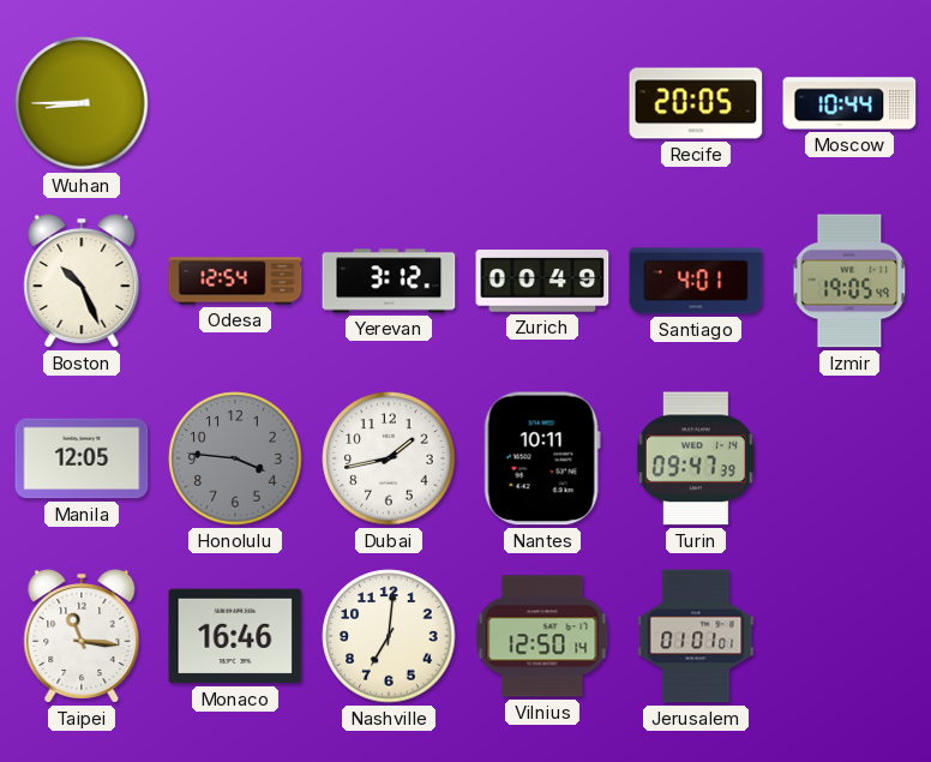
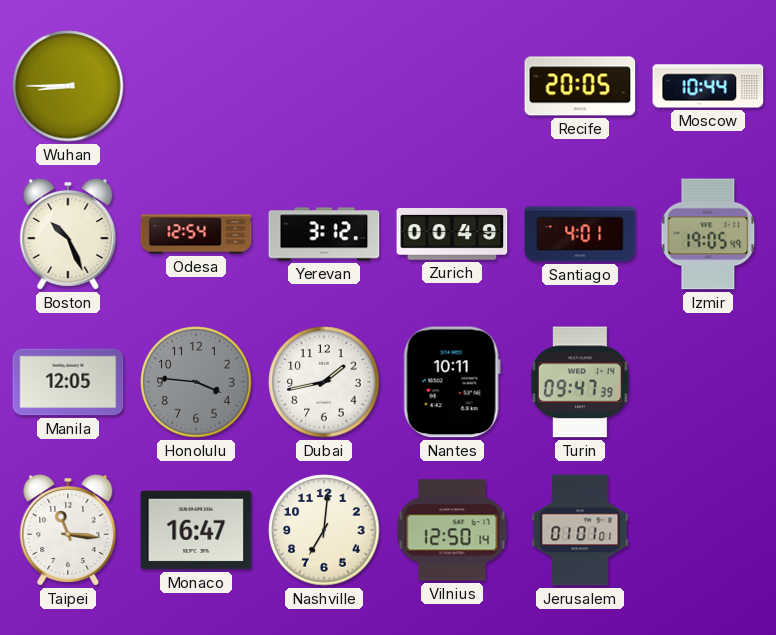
Monaco: 16:46 -> 16:47
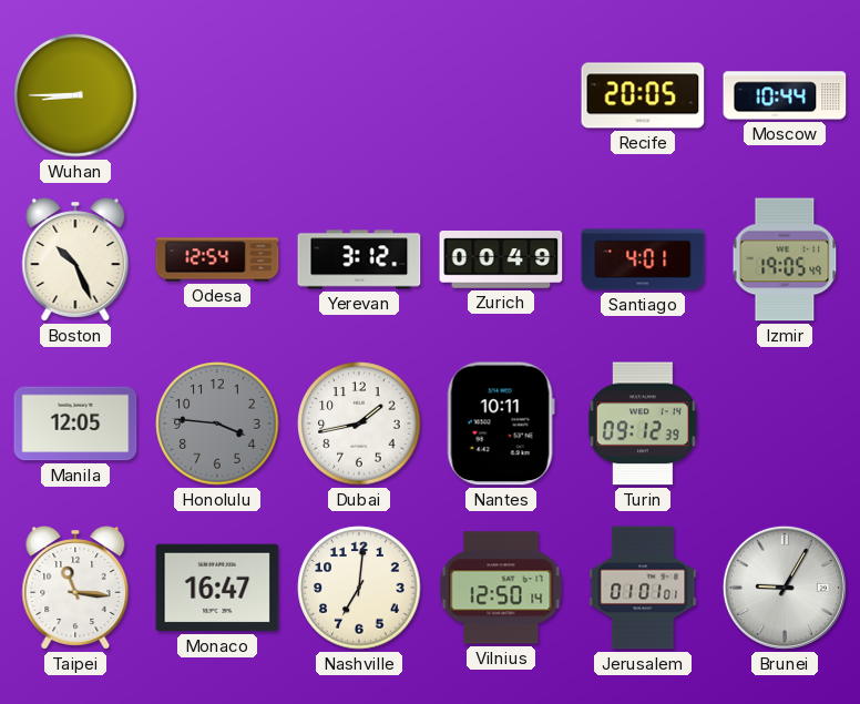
Turin: 09:47 -> 09:12
Brunei: none -> 9:05
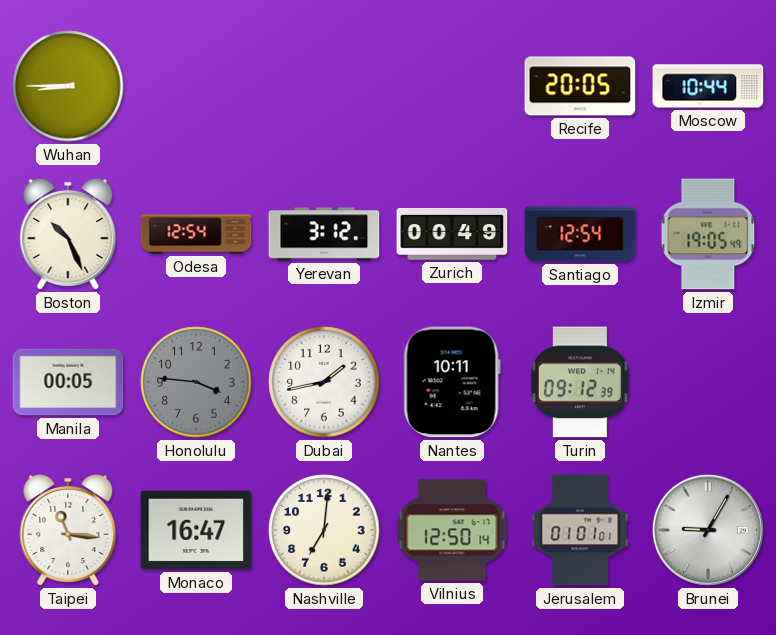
Santiago: 4:01 -> 12:54
Manila: 12:05 -> 00:05
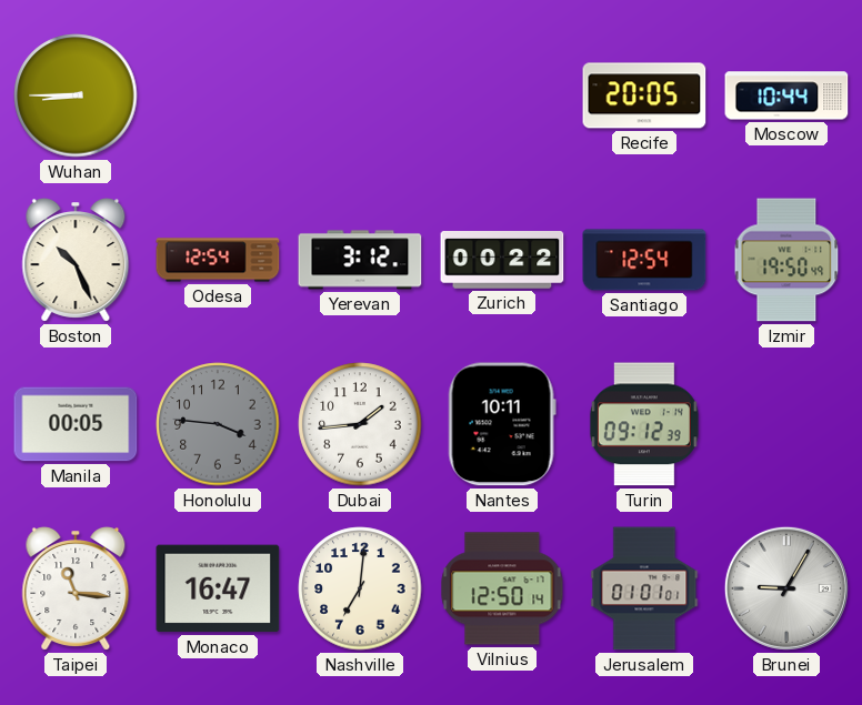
Zurich: 00:49 -> 00:22
Izmir: 19:05 -> 19:50
Dubai: 1:43 -> 1:44
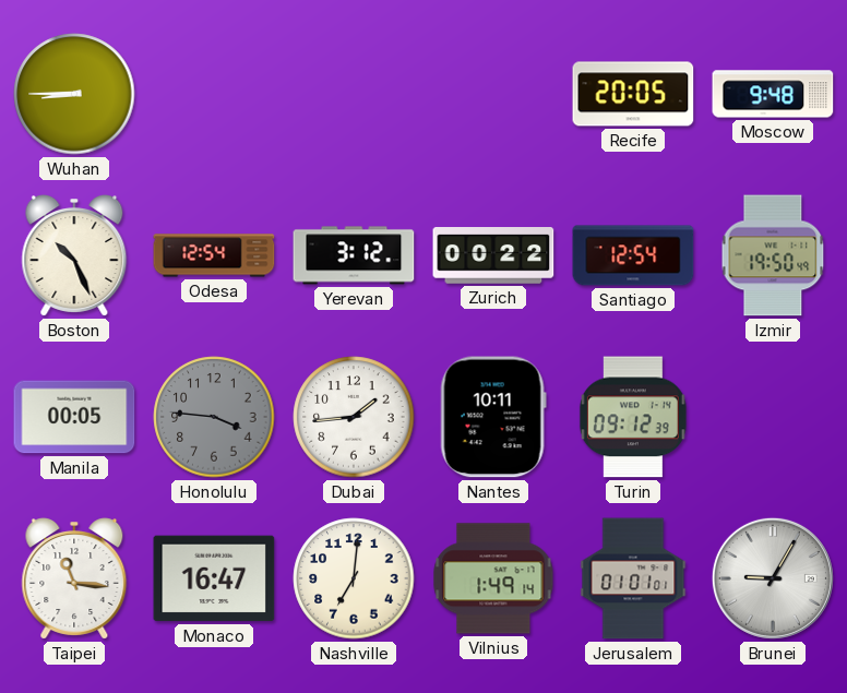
Moscow: 10:44 -> 9:48
Vilnius: 12:50 -> 1:49
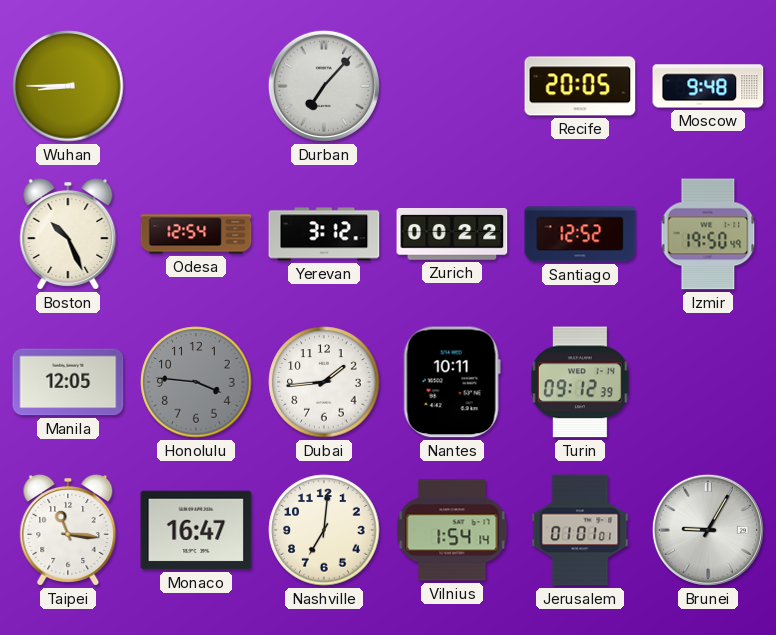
Durban: none -> 7:07
Santiago: 12:54 -> 12:52
Manila: 00:05 -> 12:05
Vilnius: 1:49 -> 1:54
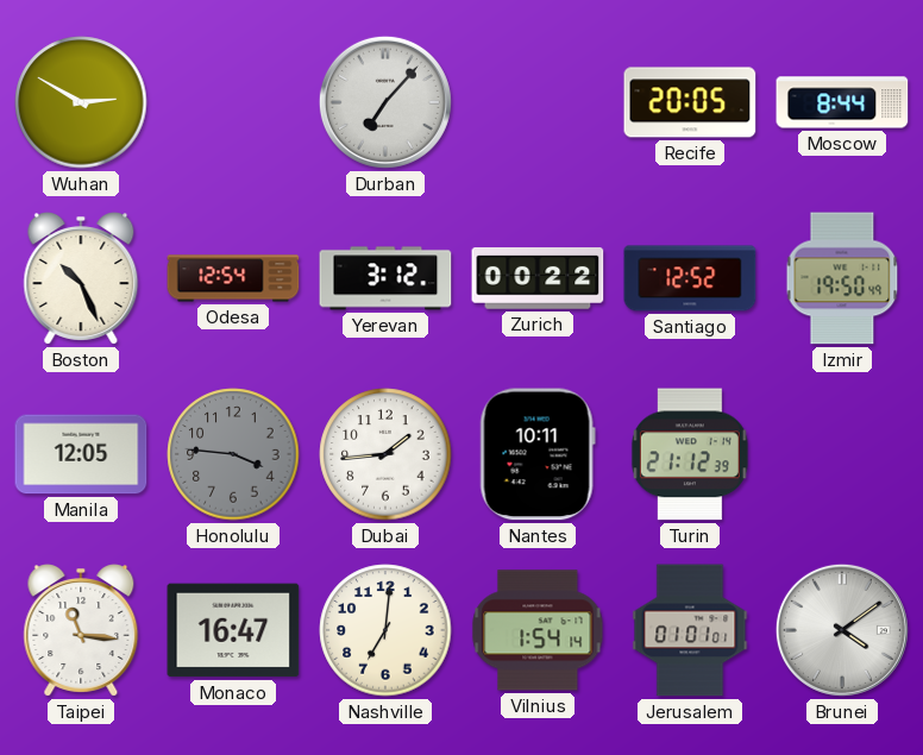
Wuhan: 8:45 -> 2:50
Moscow: 9:48 -> 8:44
Turin: 09:12 -> 21:12
Brunei: 9:05 -> 4:09
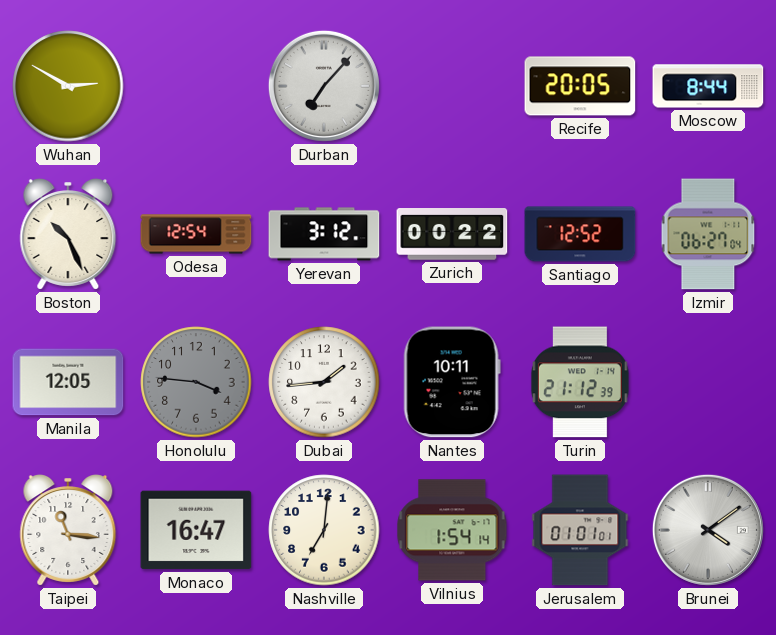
Izmir: 19:50 -> 06:27
